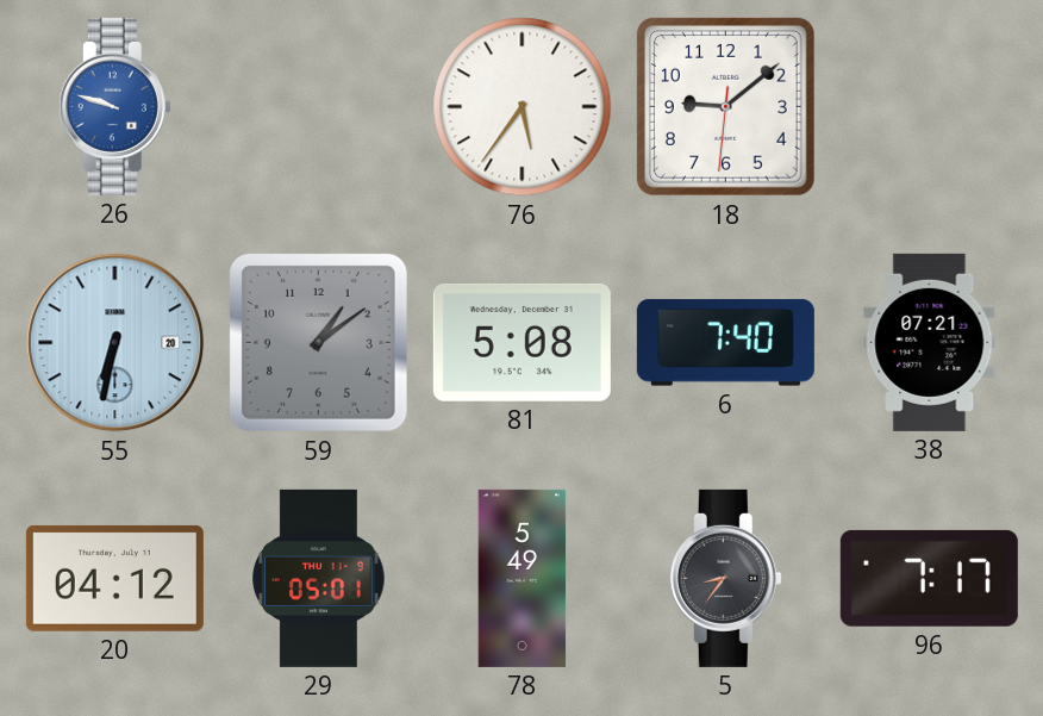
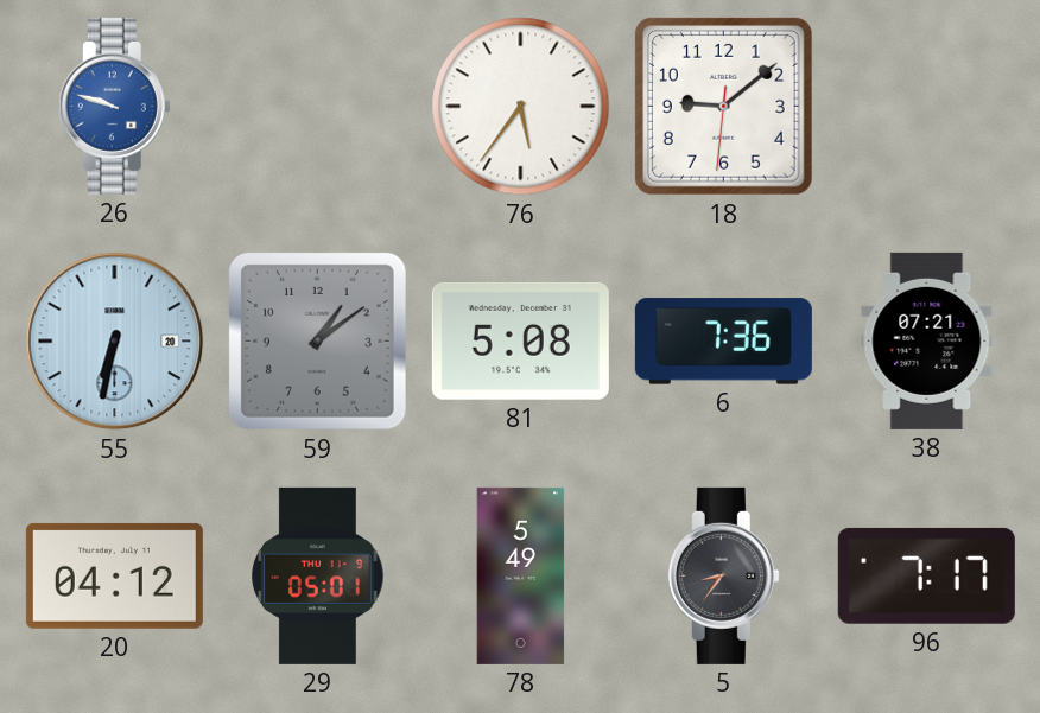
6: 7:40 -> 7:36
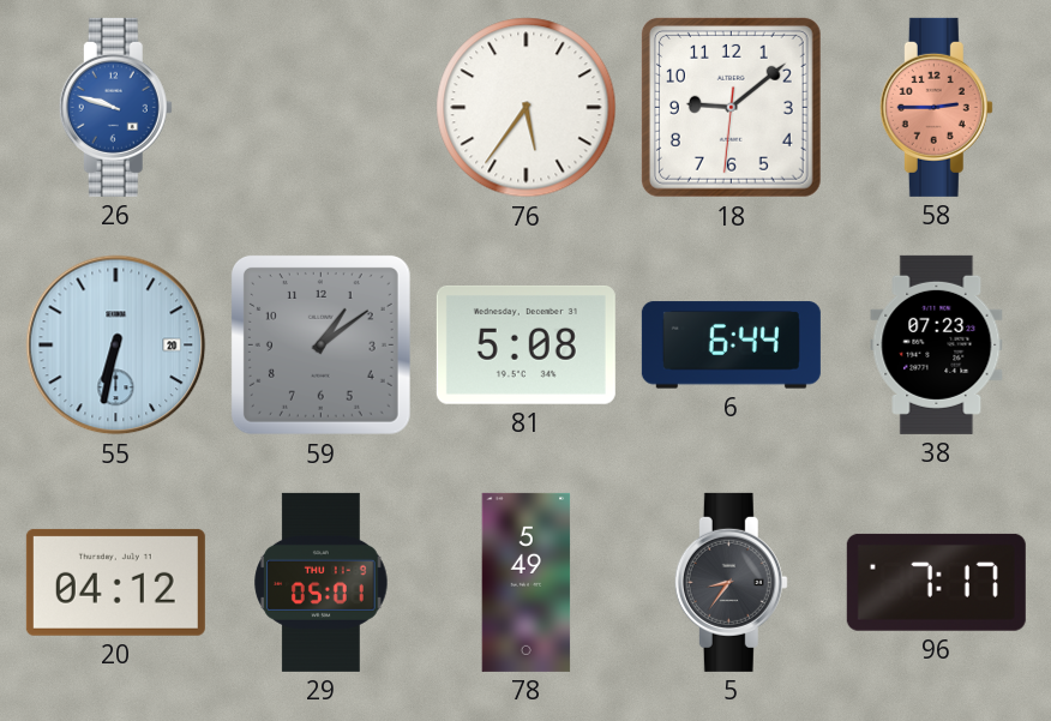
58: none -> 2:45
6: 7:36 -> 6:44
38: 07:21 -> 07:23
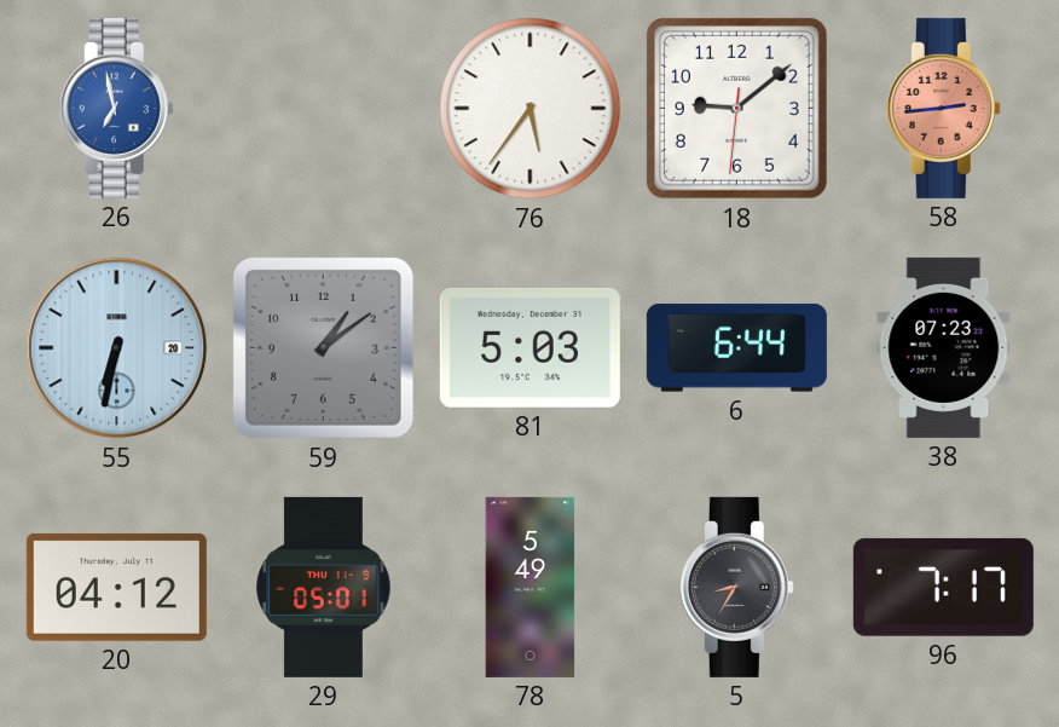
26: 9:48 -> 6:58
58: 2:45 -> 2:44
81: 5:08 -> 5:03
5: 8:36 -> 8:35
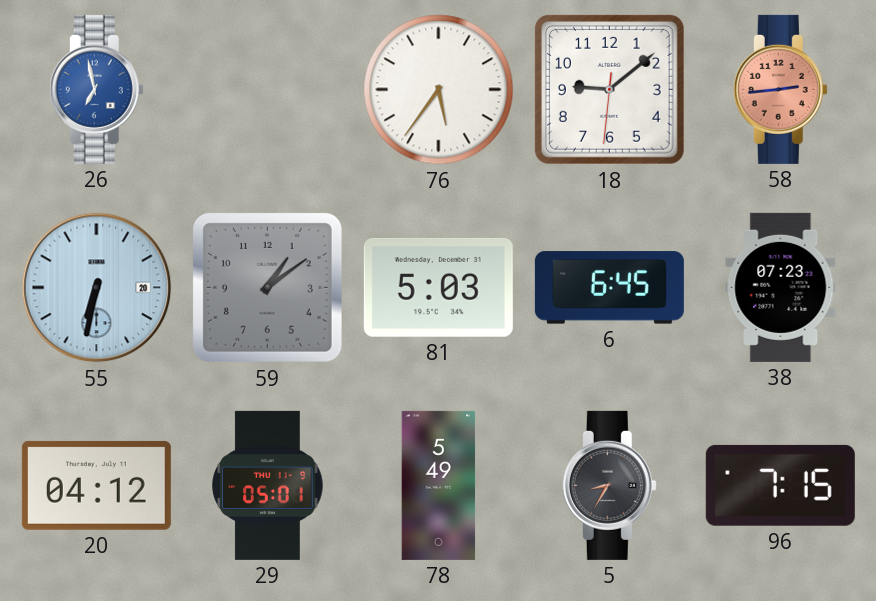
6: 6:44 -> 6:45
96: 7:17 -> 7:15
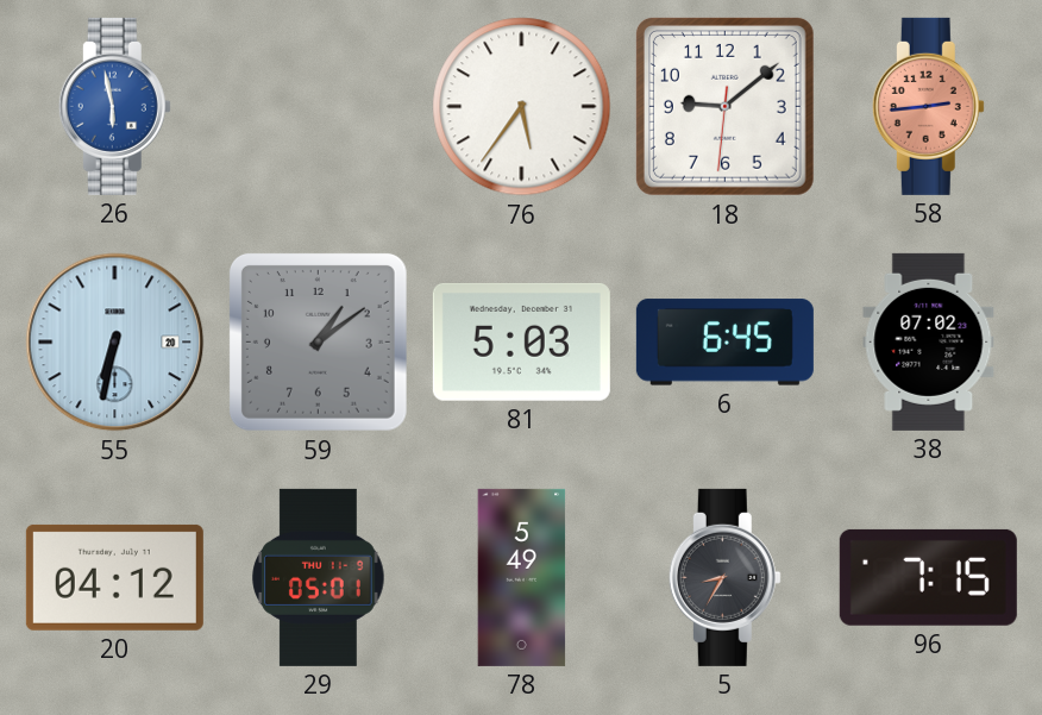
26: 6:58 -> 5:58
38: 07:23 -> 07:02
